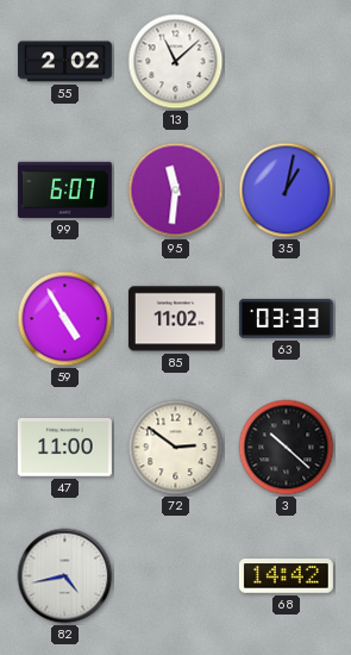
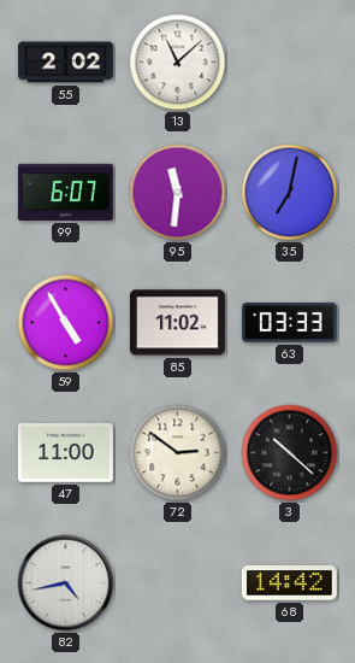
35: 1:02 -> 7:02
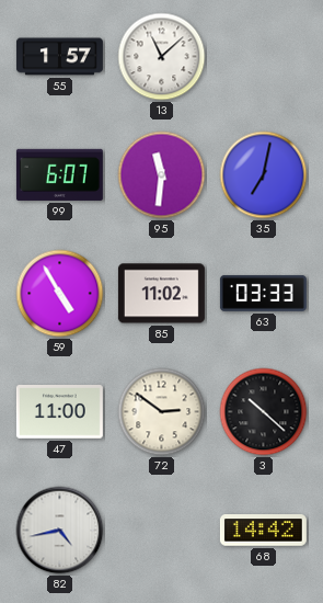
55: 2:02 -> 1:57
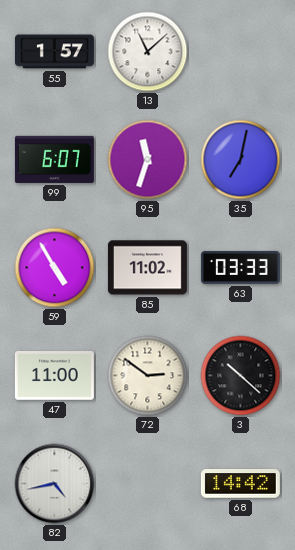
95: 11:31 -> 11:33
